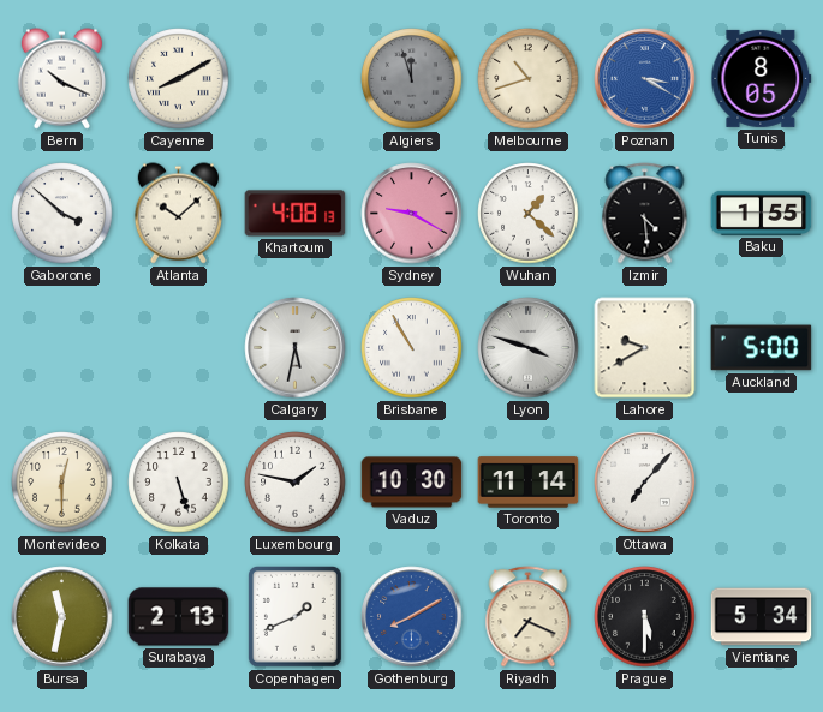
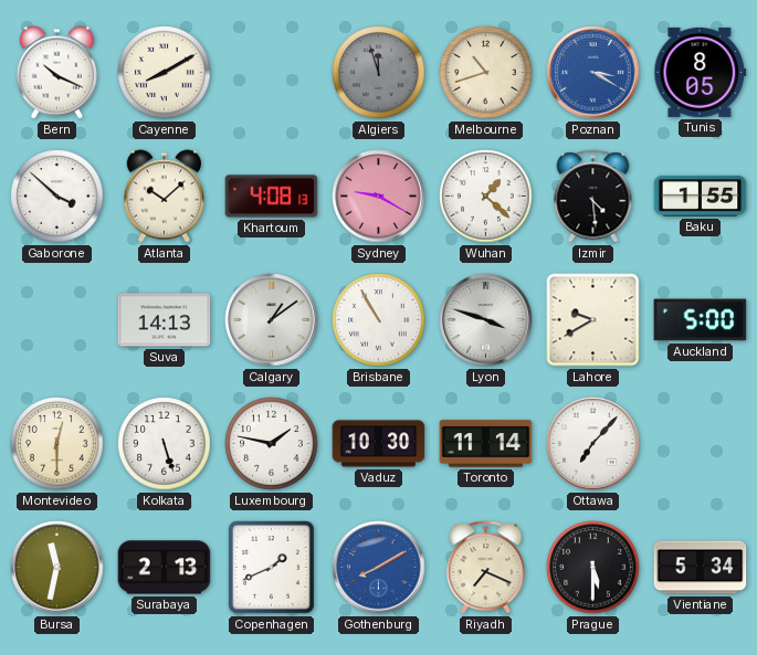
Suva: none -> 14:13
Calgary: 5:32 -> 1:09
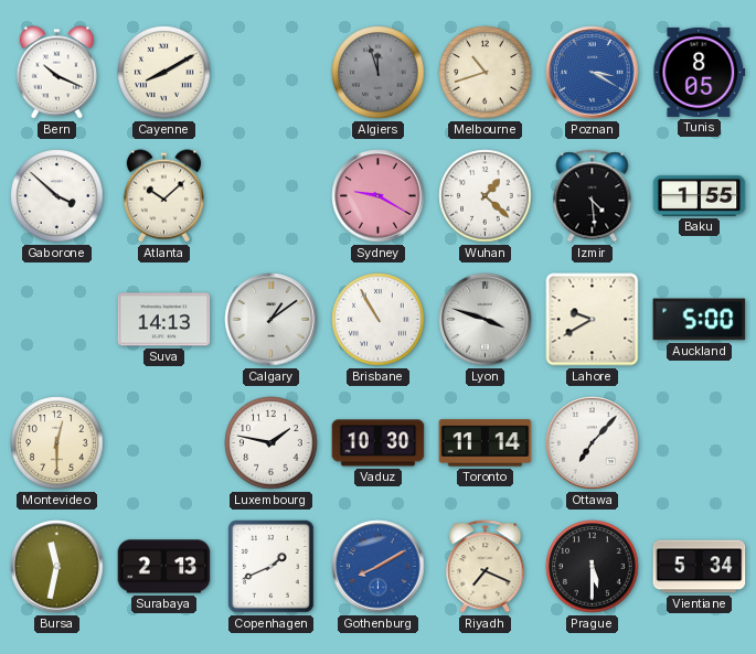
Khartoum: 4:08 -> none
Kolkata: 5:27 -> none
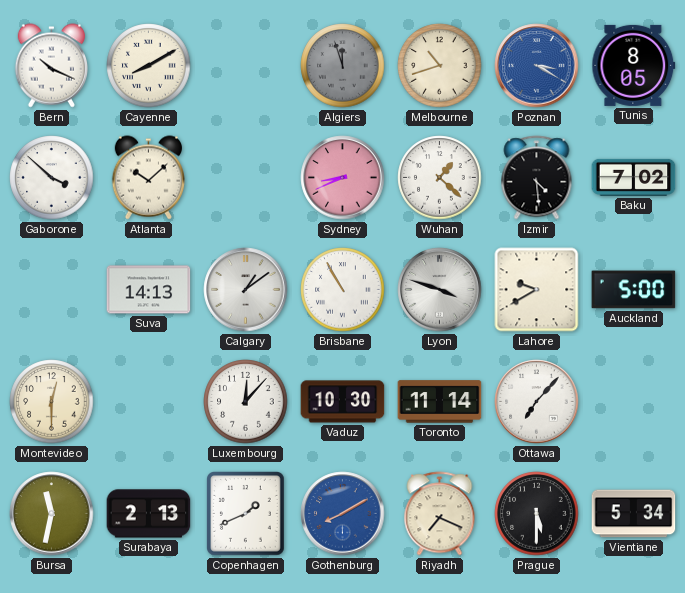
Sydney: 9:20 -> 8:41
Baku: 1:55 -> 7:02
Luxembourg: 1:47 -> 12:07
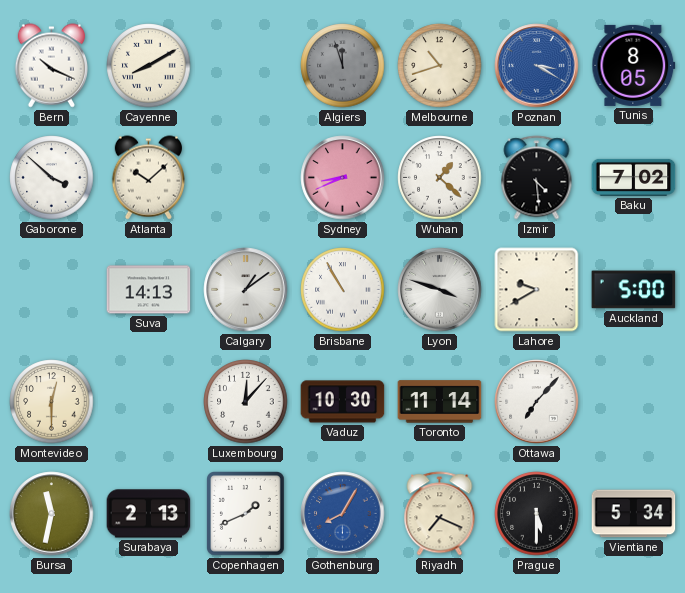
Gothenburg: 8:10 -> 8:05
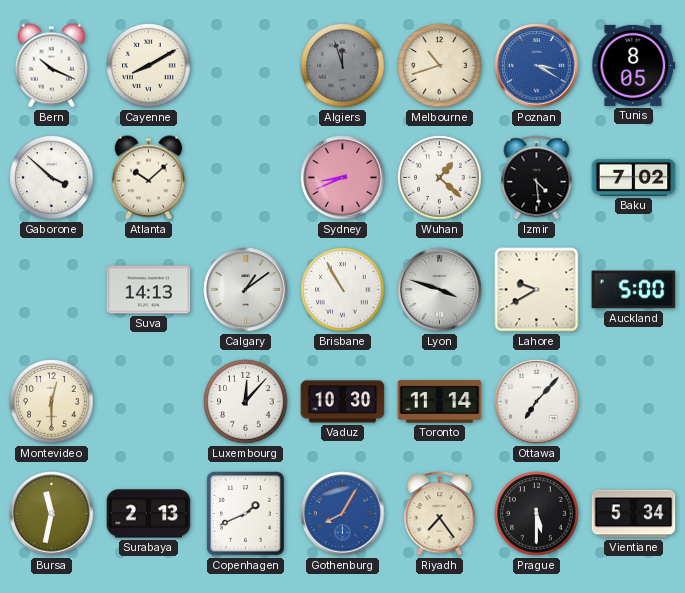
Riyadh: 7:19 -> 7:24
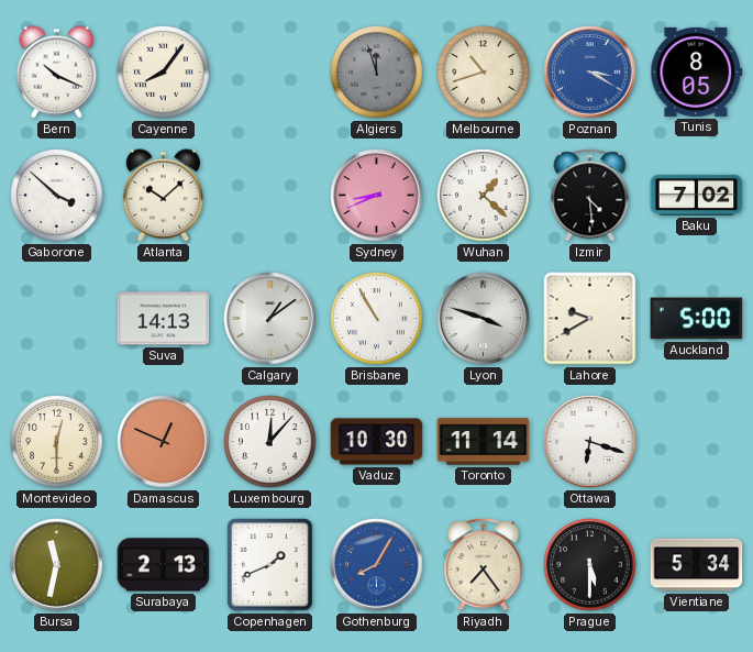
Cayenne: 8:10 -> 8:06
Damascus: none -> 12:49
Ottawa: 7:07 -> 6:18
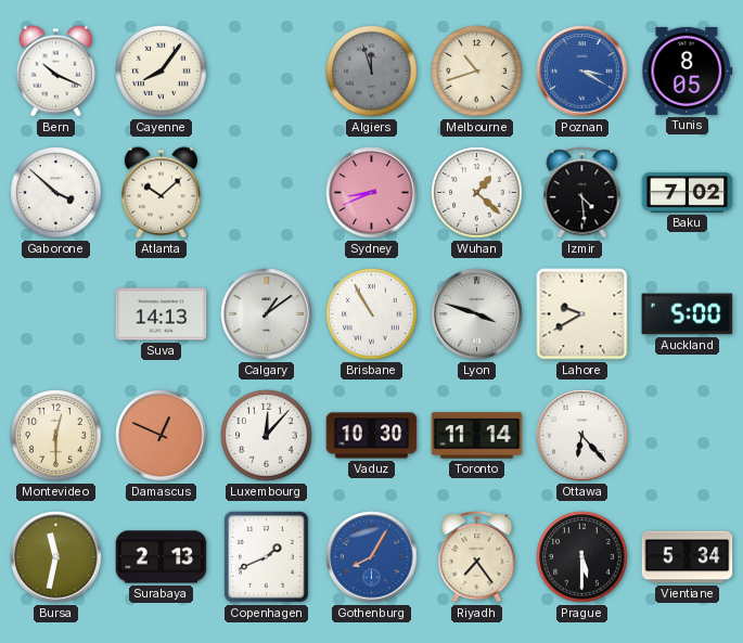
Ottawa: 6:18 -> 6:23
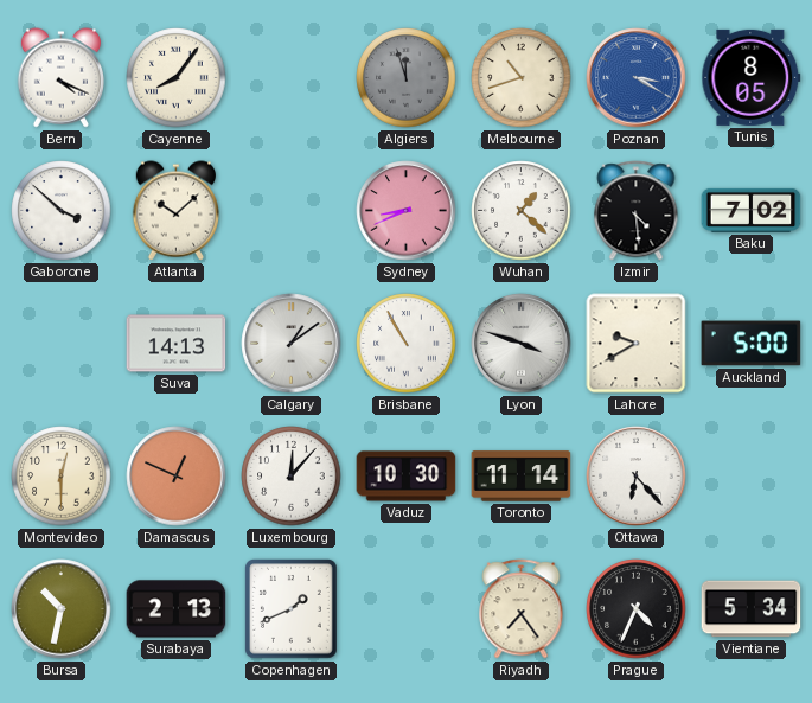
Bern: 10:19 -> 4:19
Bursa: 11:32 -> 10:32
Gothenburg: 8:05 -> none
Prague: 5:30 -> 4:34
